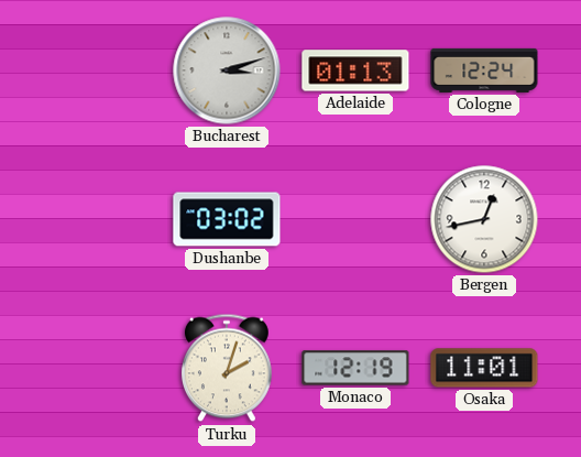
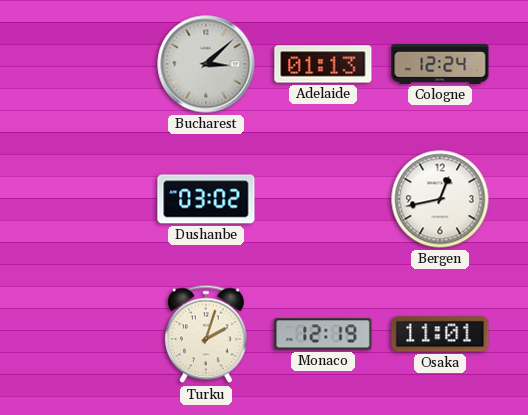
Bucharest: 3:12 -> 3:08
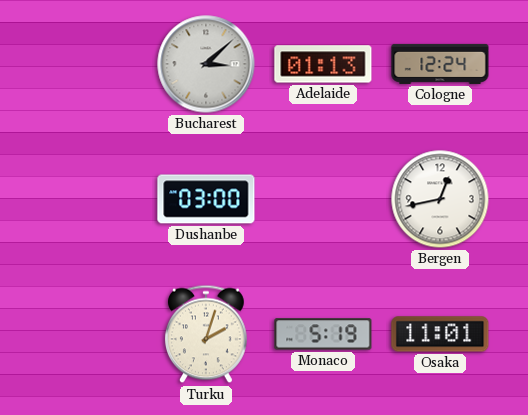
Dushanbe: 03:02 -> 03:00
Monaco: 12:19 -> 5:19
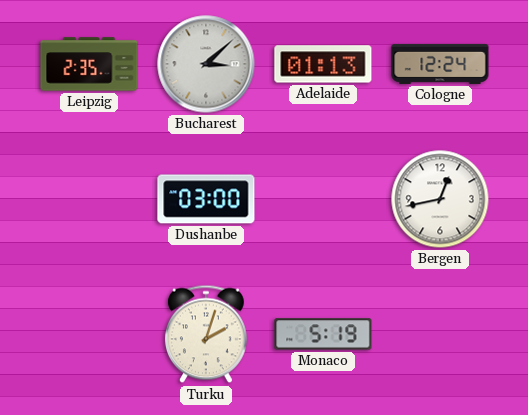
Leipzig: none -> 2:35
Osaka: 11:01 -> none
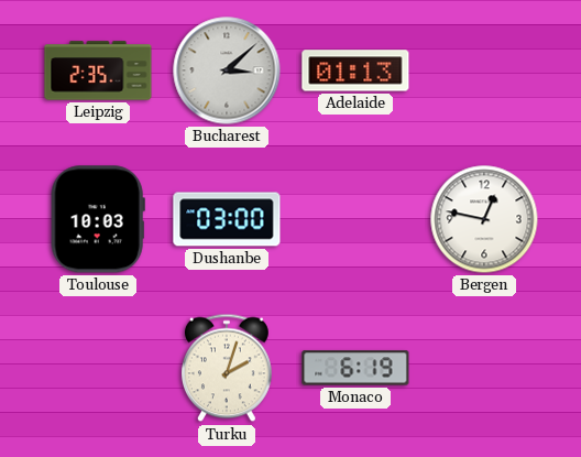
Cologne: 12:24 -> none
Toulouse: none -> 10:03
Bergen: 12:43 -> 12:47
Monaco: 5:19 -> 6:19
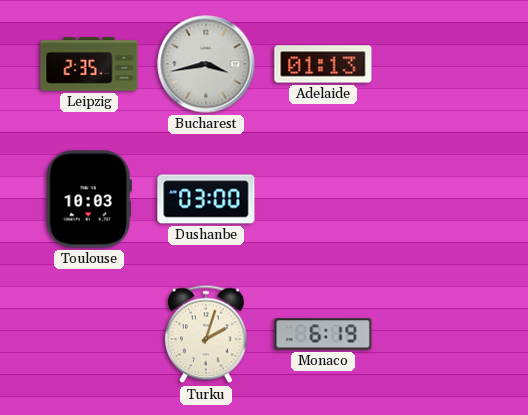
Bucharest: 3:08 -> 3:43
Bergen: 12:47 -> none
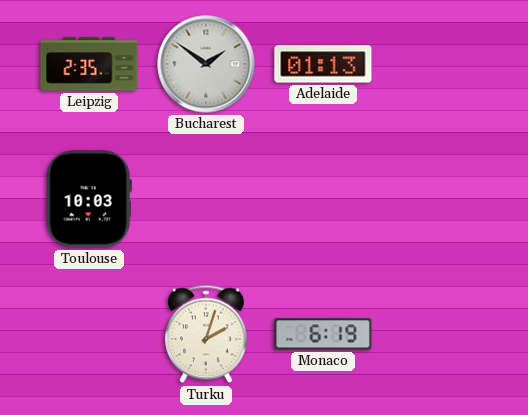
Bucharest: 3:43 -> 1:51
Dushanbe: 03:00 -> none
